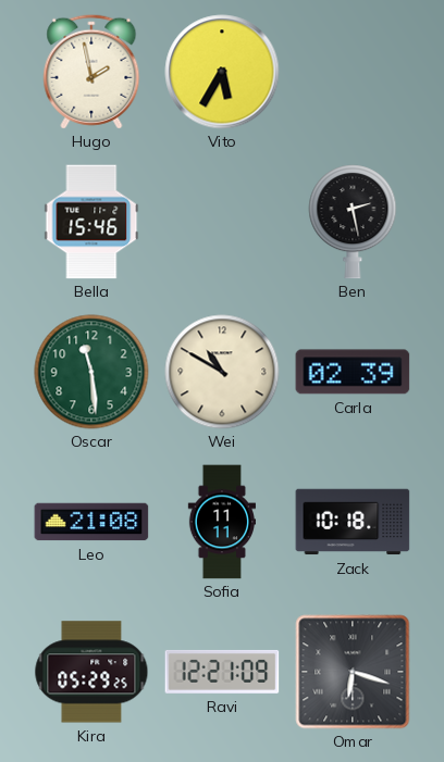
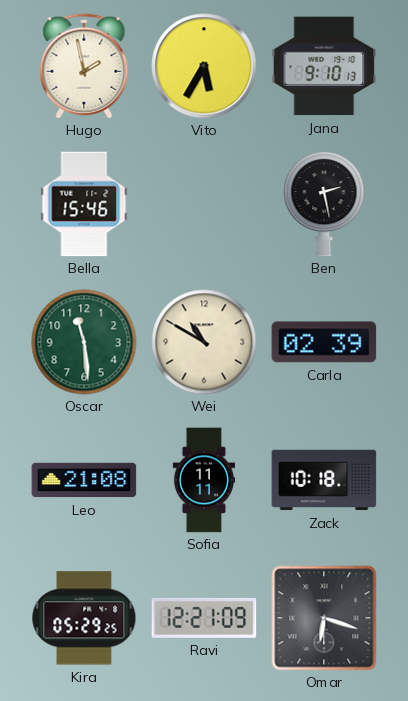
Jana: none -> 9:10
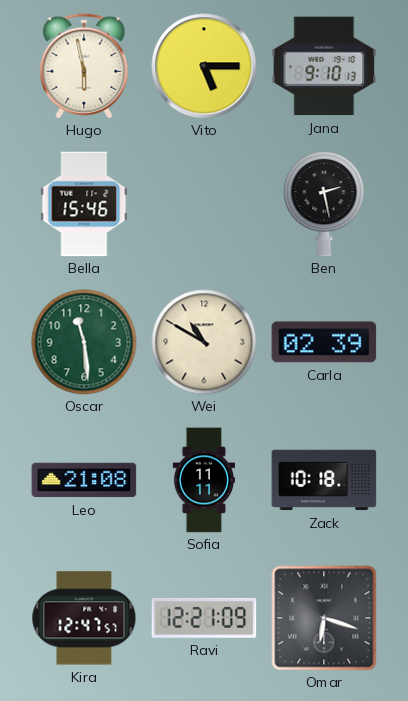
Hugo: 1:58 -> 5:58
Vito: 5:35 -> 5:15
Kira: 05:29 -> 12:47
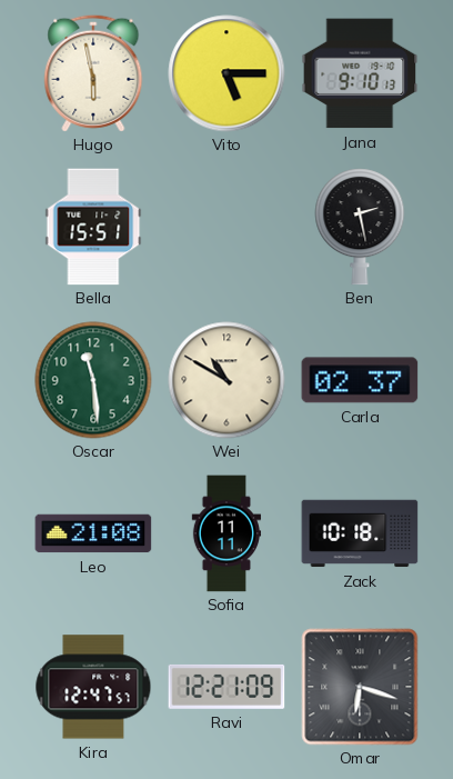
Bella: 15:46 -> 15:51
Carla: 02:39 -> 02:37
